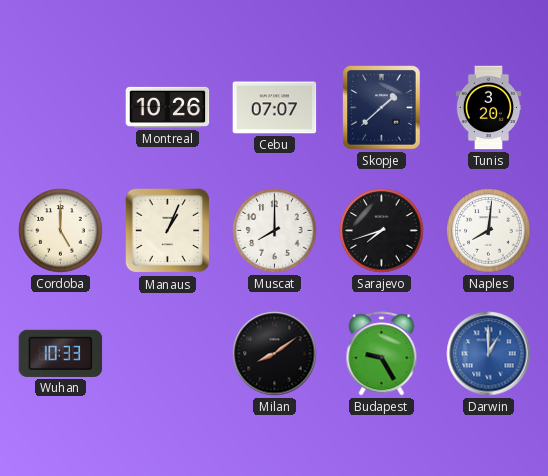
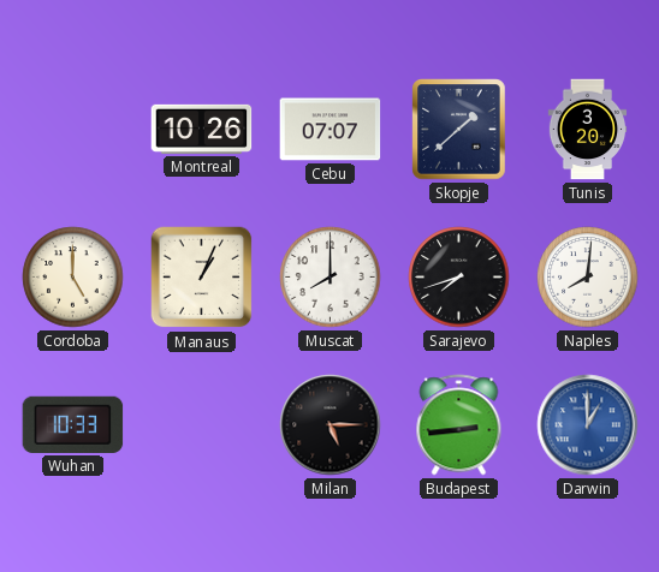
Milan: 8:09 -> 5:15
Budapest: 9:25 -> 2:44
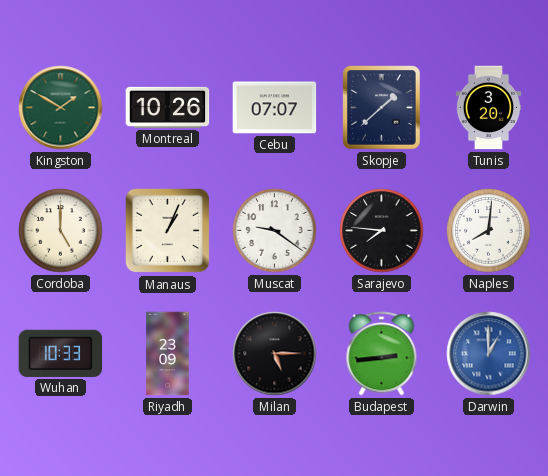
Kingston: none -> 1:50
Muscat: 8:00 -> 9:21
Sarajevo: 7:42 -> 7:46
Riyadh: none -> 23:09
